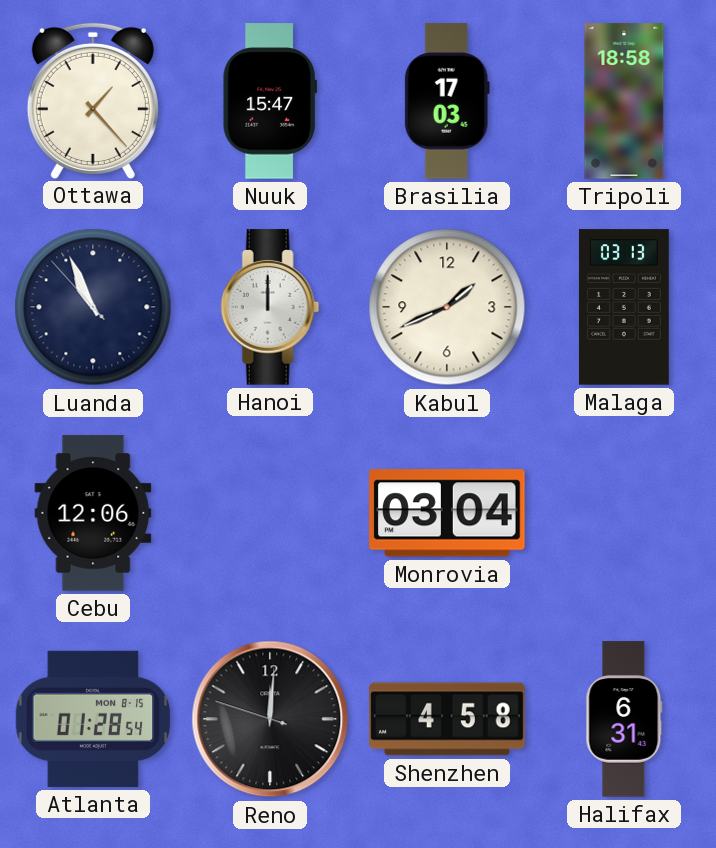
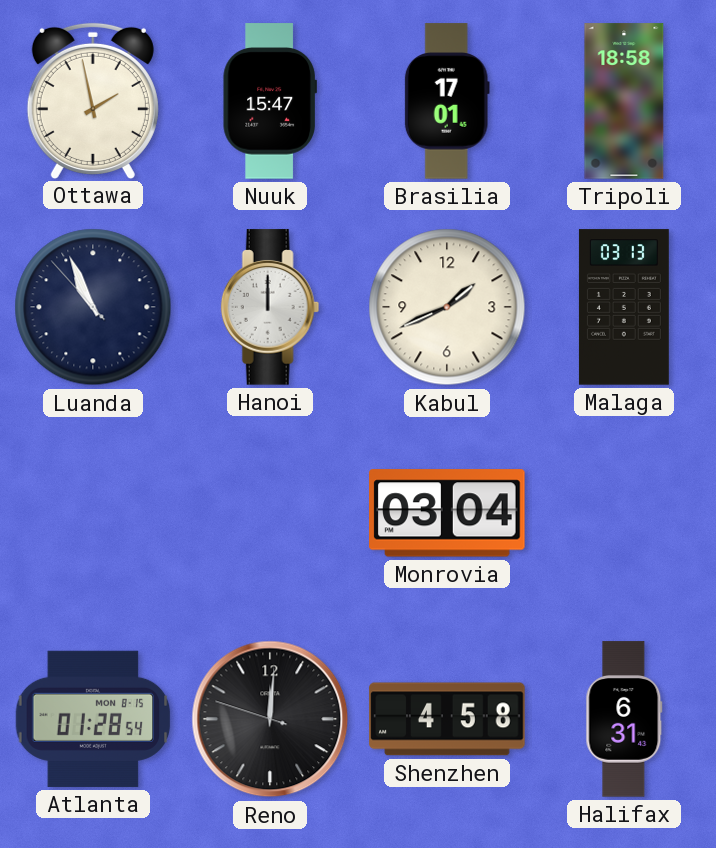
Ottawa: 1:23 -> 1:58
Brasilia: 17:03 -> 17:01
Cebu: 12:06 -> none
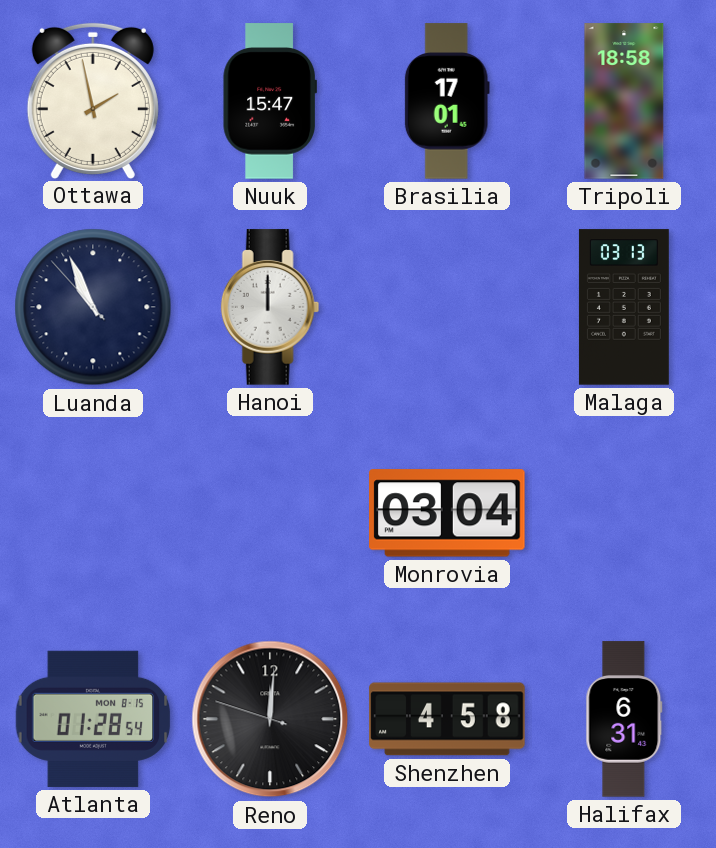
Kabul: 1:41 -> none
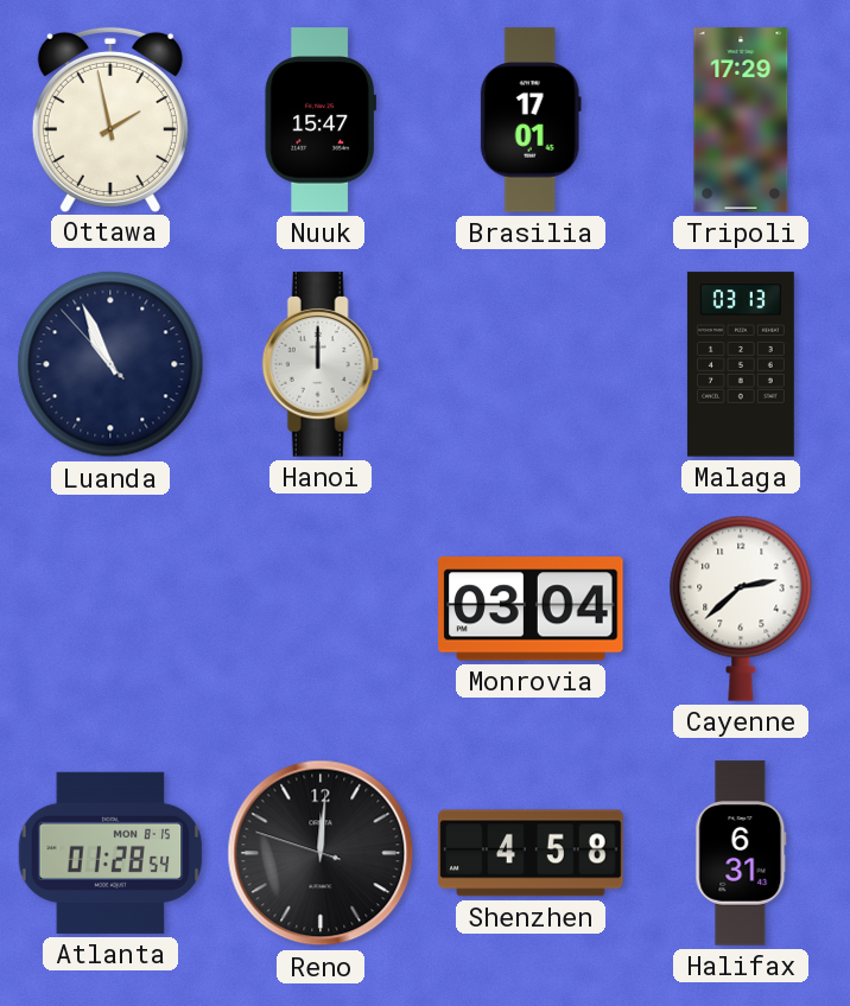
Tripoli: 18:58 -> 17:29
Cayenne: none -> 2:38
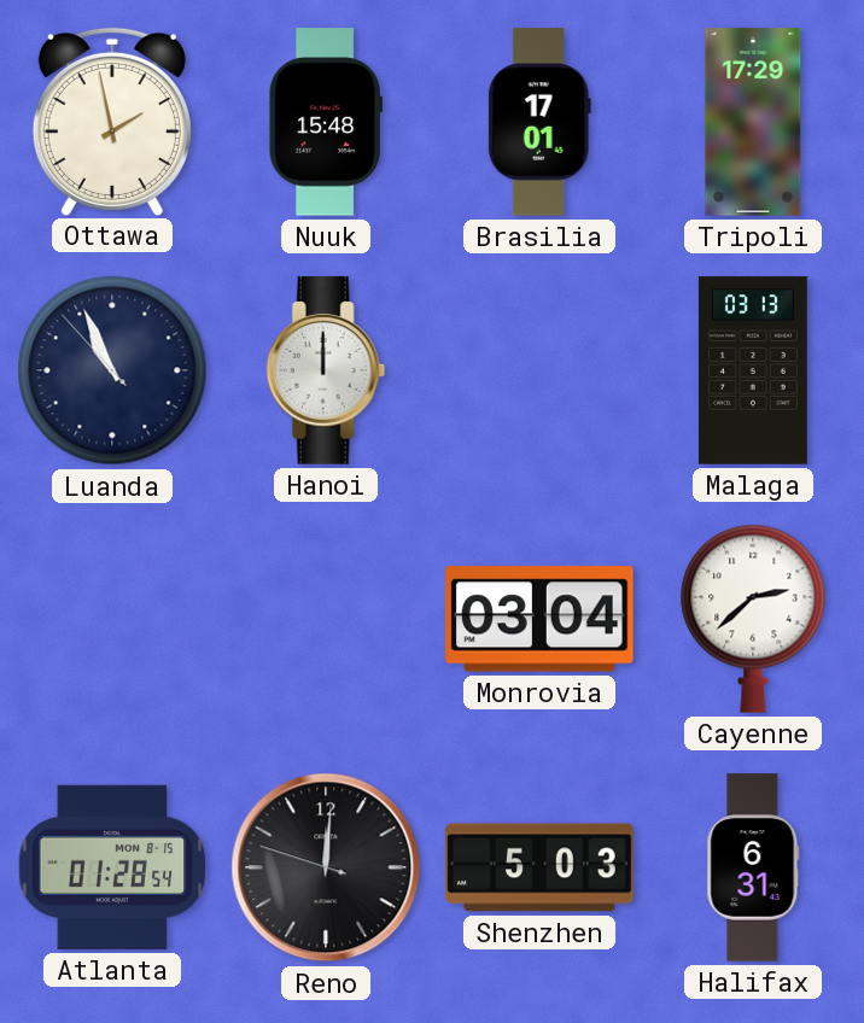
Nuuk: 15:47 -> 15:48
Shenzhen: 4:58 -> 5:03
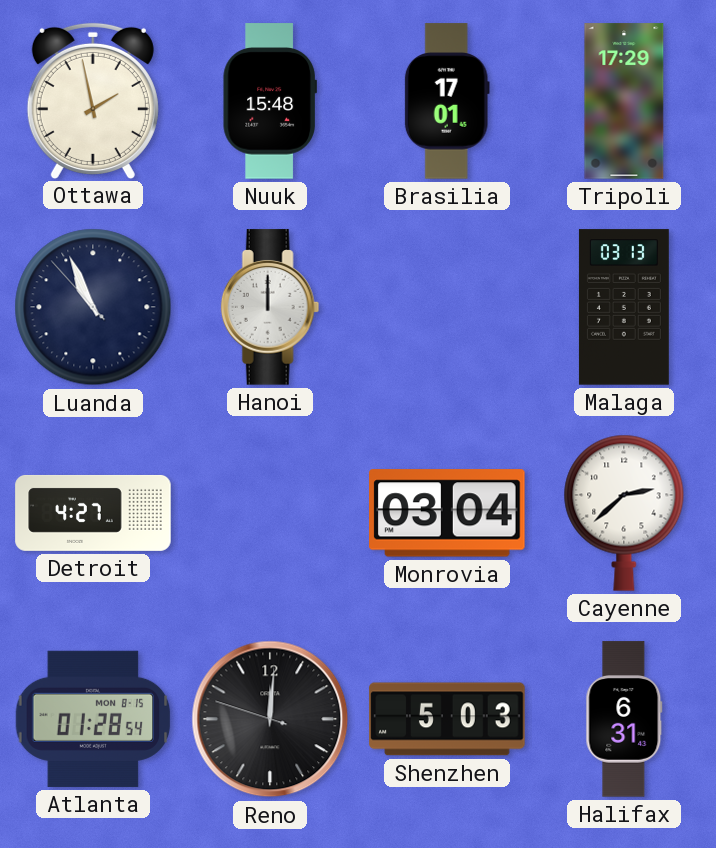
Detroit: none -> 4:27
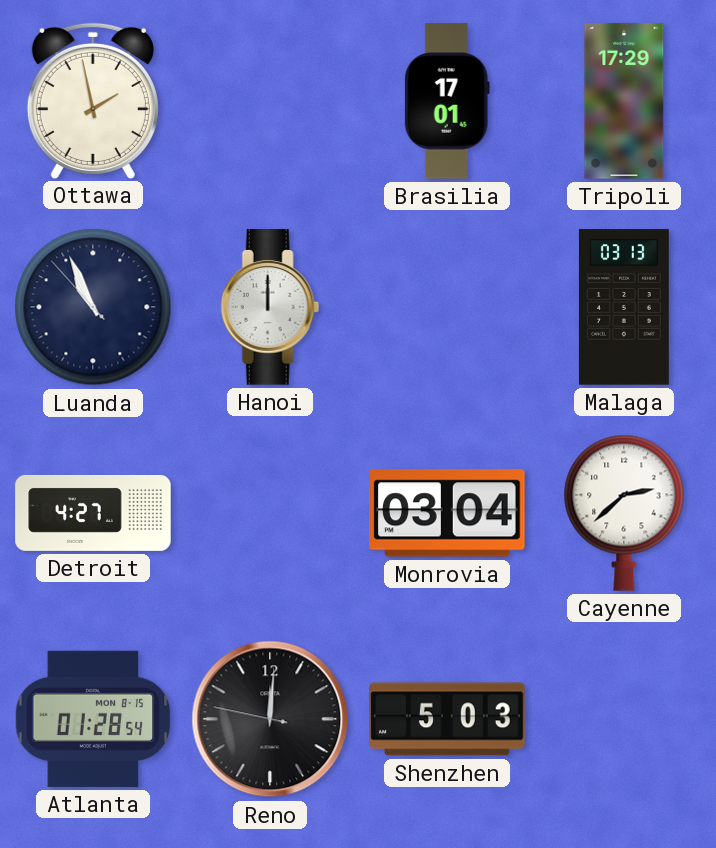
Nuuk: 15:48 -> none
Reno: 12:00:48 -> 12:00:47
Halifax: 6:31 -> none
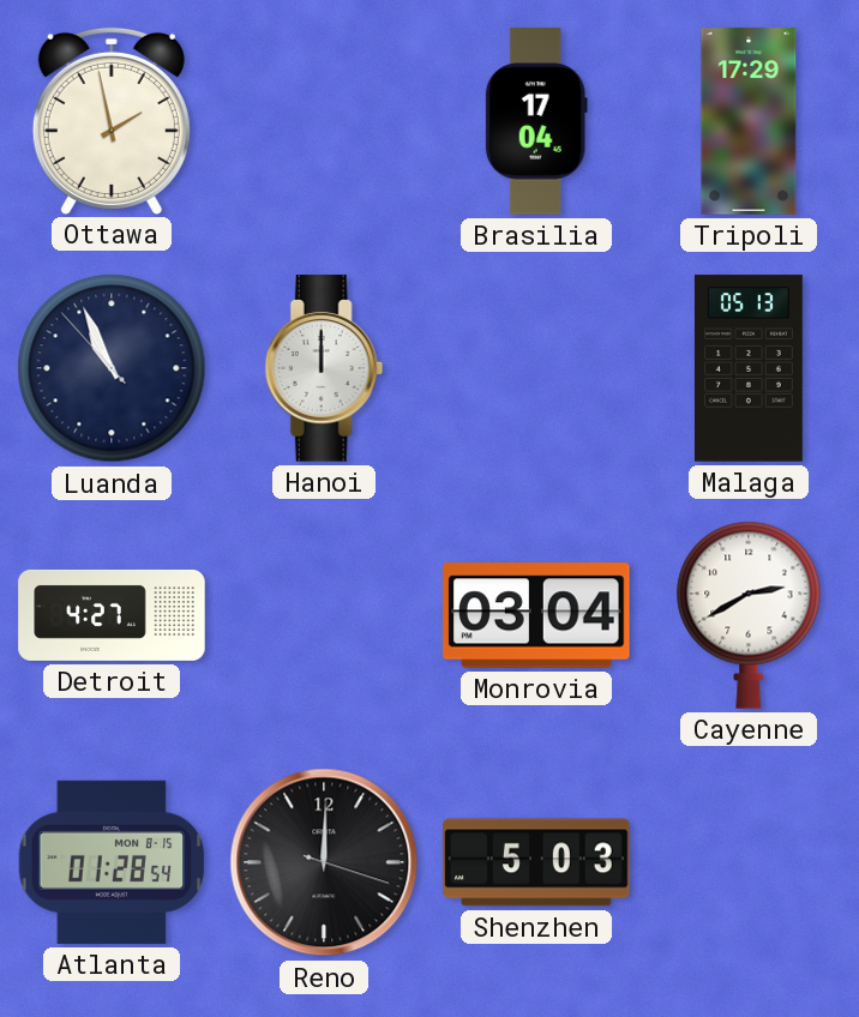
Brasilia: 17:01 -> 17:04
Malaga: 03:13 -> 05:13
Cayenne: 2:38 -> 2:40
Reno: 12:00:47 -> 12:00:18
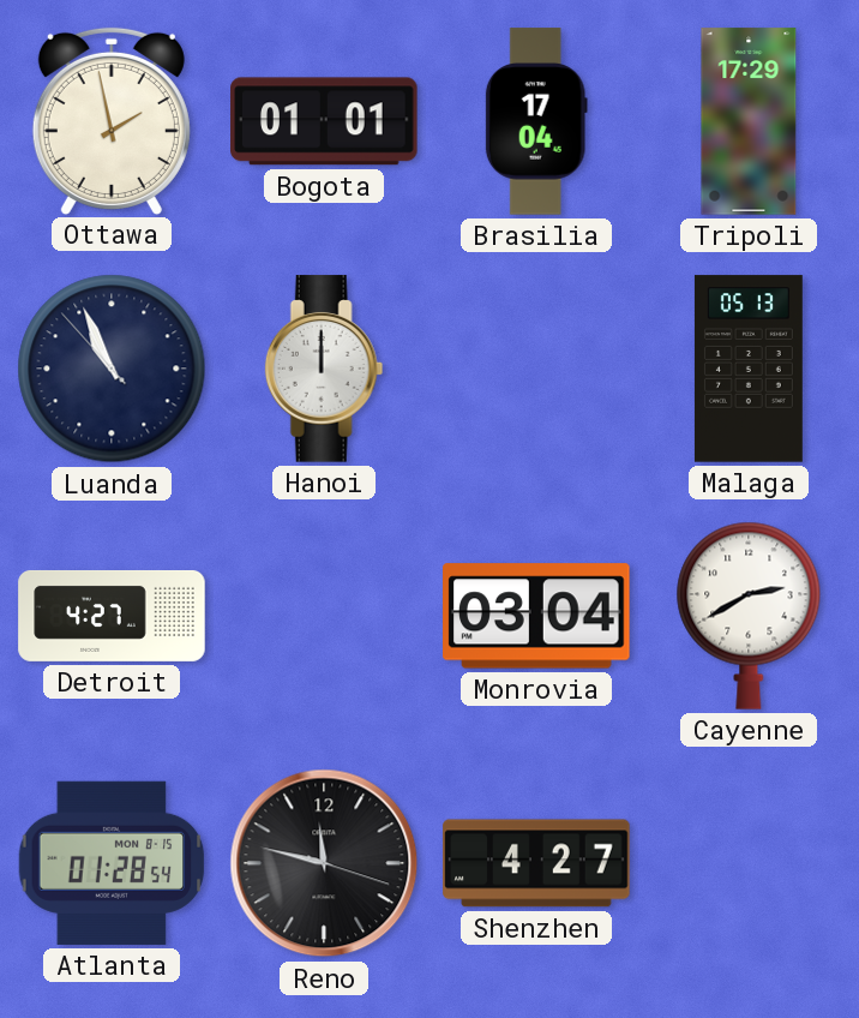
Bogota: none -> 01:01
Reno: 12:00 -> 11:47
Shenzhen: 5:03 -> 4:27
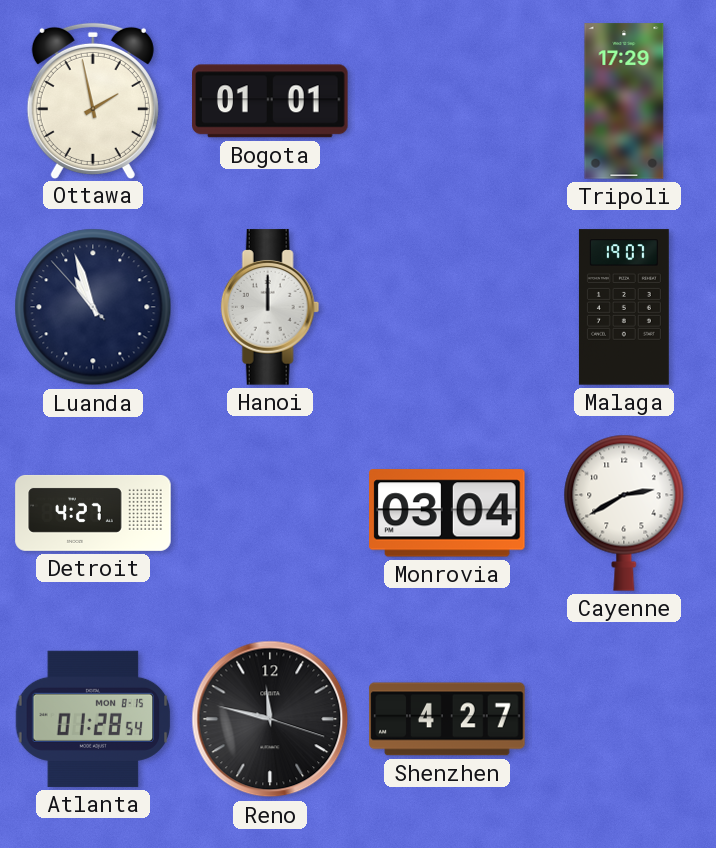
Brasilia: 17:04 -> none
Luanda: 10:55 -> 10:56
Malaga: 05:13 -> 19:07
